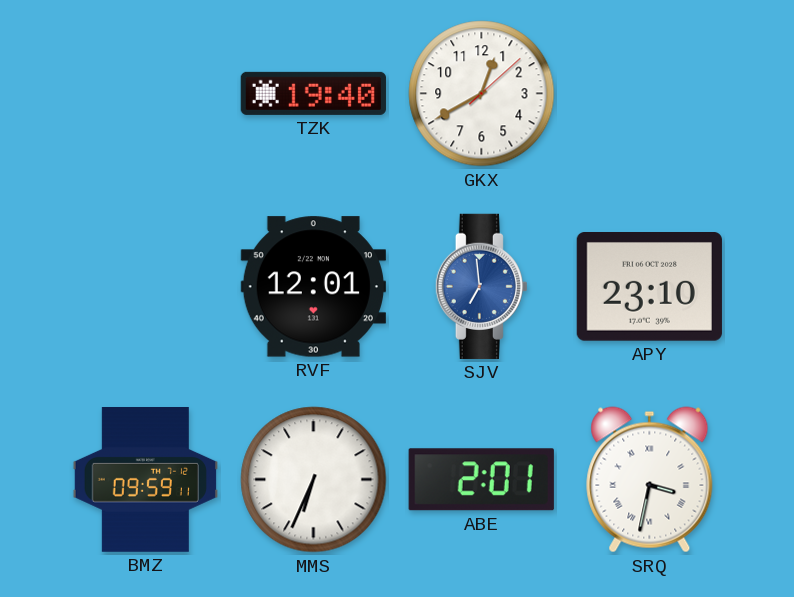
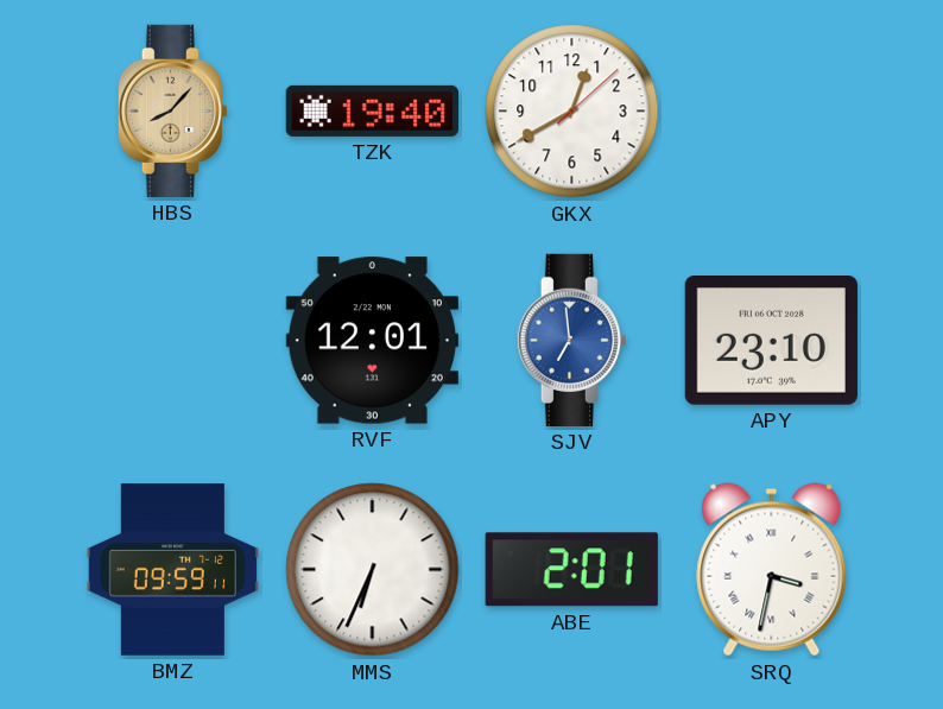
HBS: none -> 8:07
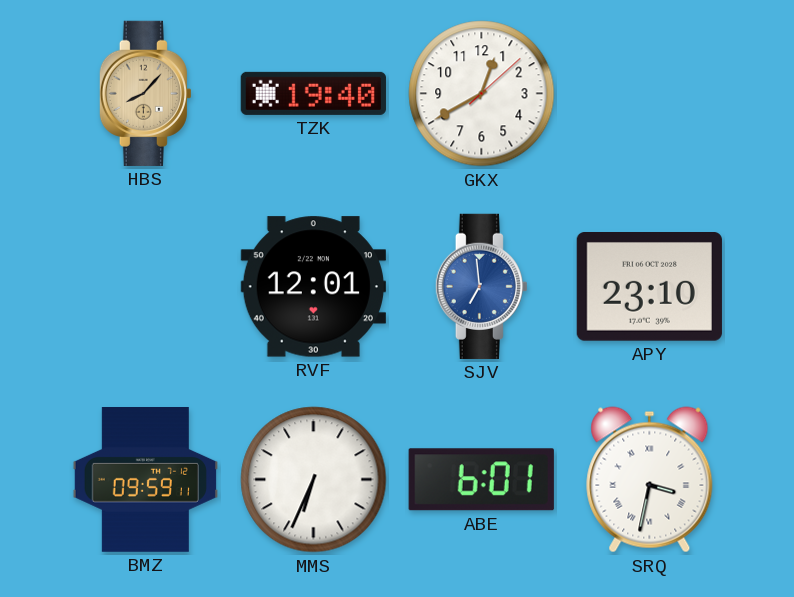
ABE: 2:01 -> 6:01
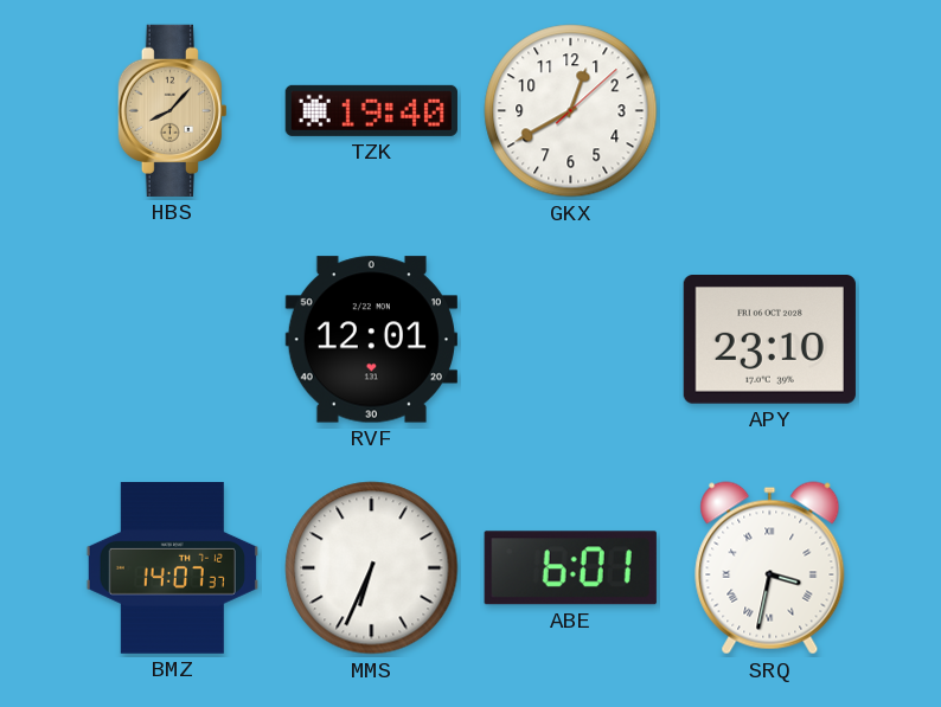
SJV: 6:59 -> none
BMZ: 09:59 -> 14:07
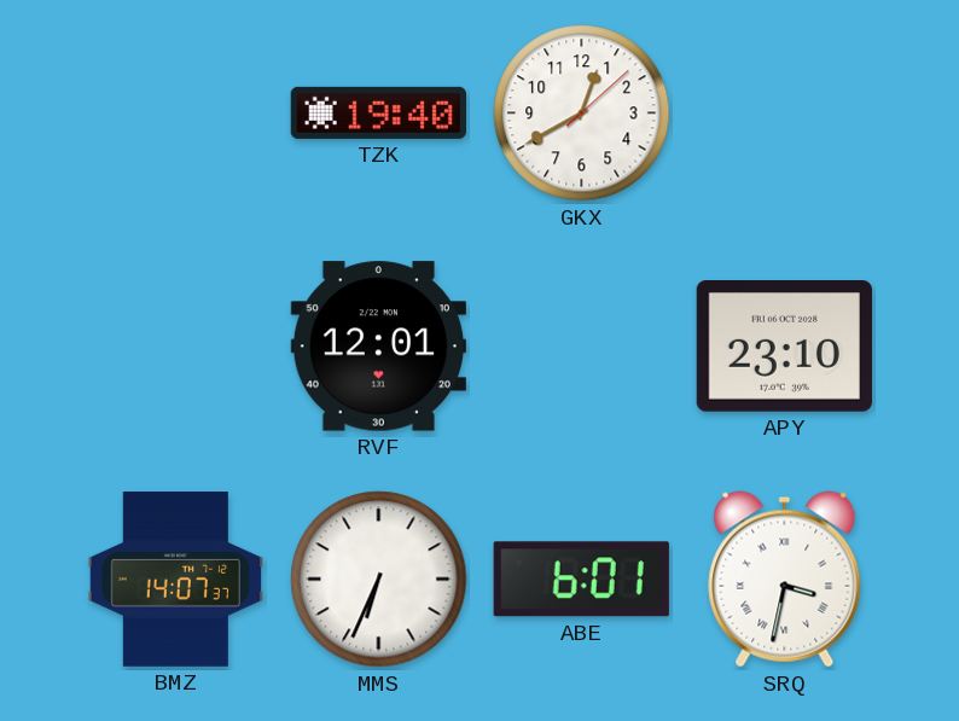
HBS: 8:07 -> none
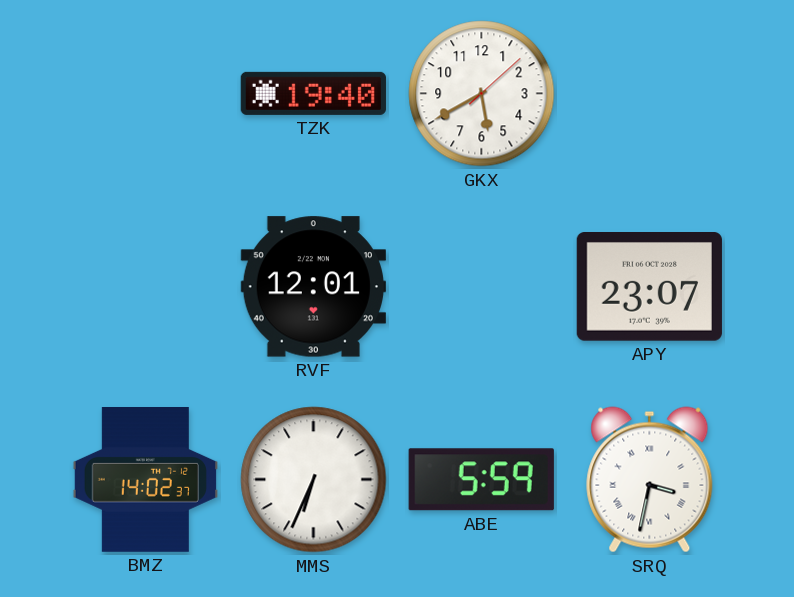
GKX: 12:40 -> 5:40
APY: 23:10 -> 23:07
BMZ: 14:07 -> 14:02
ABE: 6:01 -> 5:59
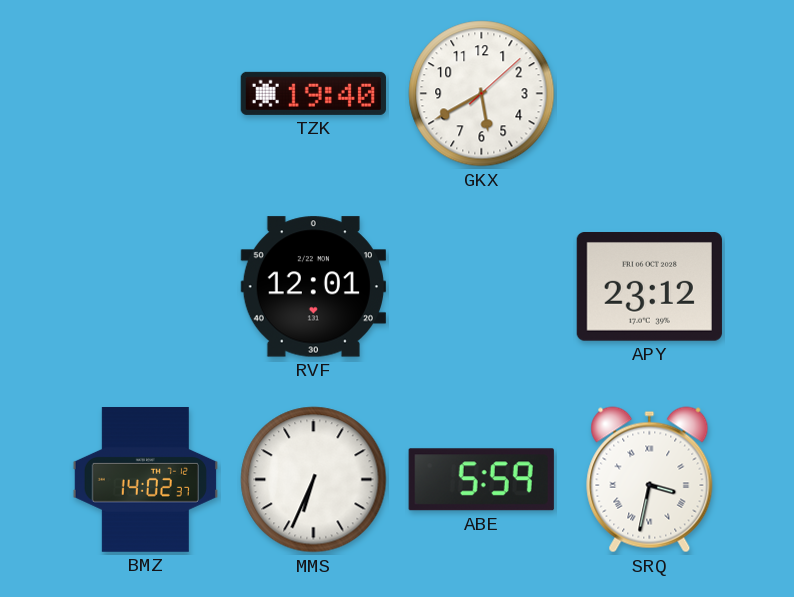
APY: 23:07 -> 23:12
